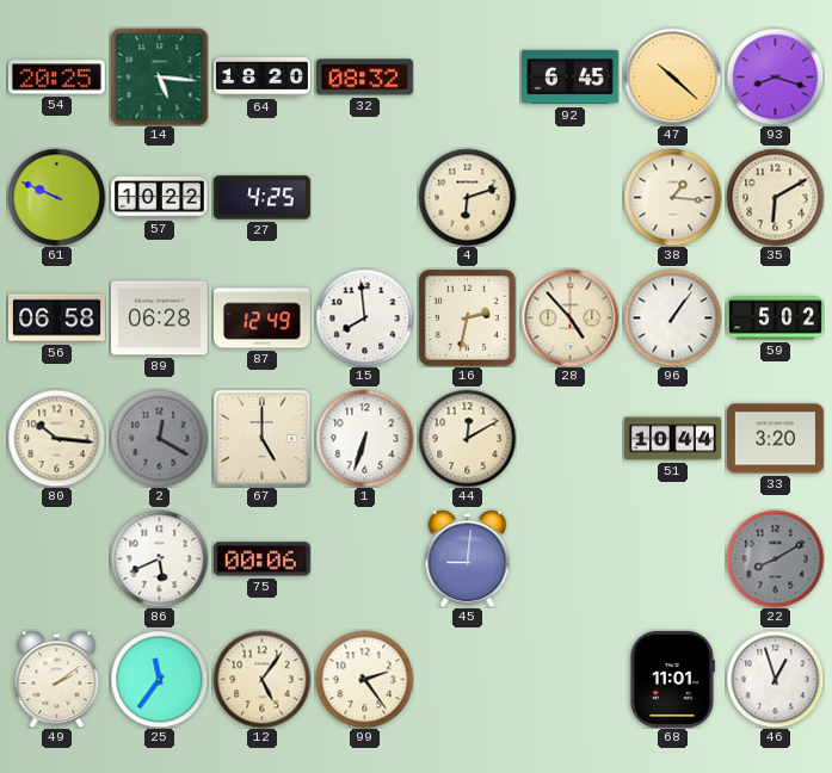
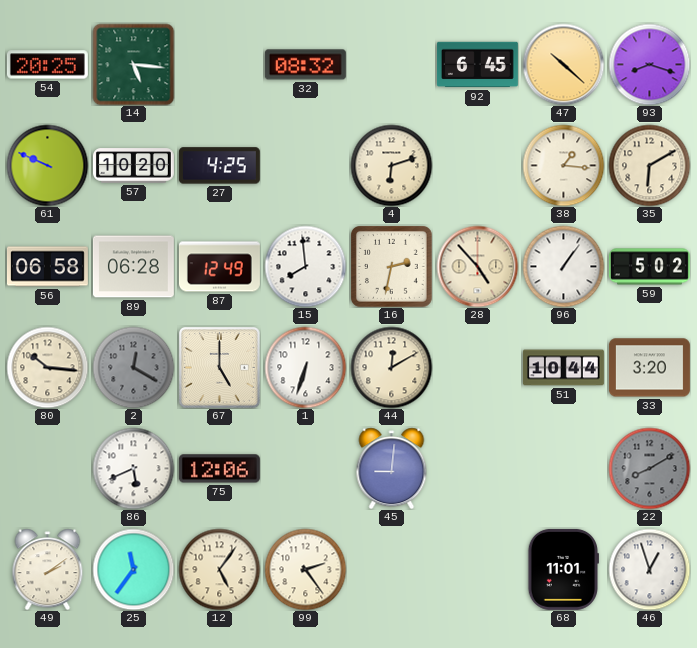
64: 18:20 -> none
57: 10:22 -> 10:20
75: 00:06 -> 12:06
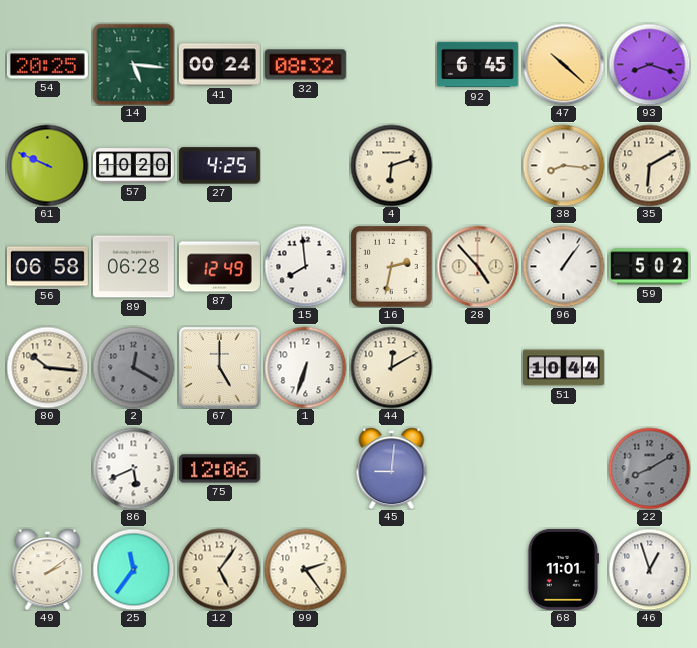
41: none -> 00:24
38: 1:16 -> 8:16
33: 3:20 -> none
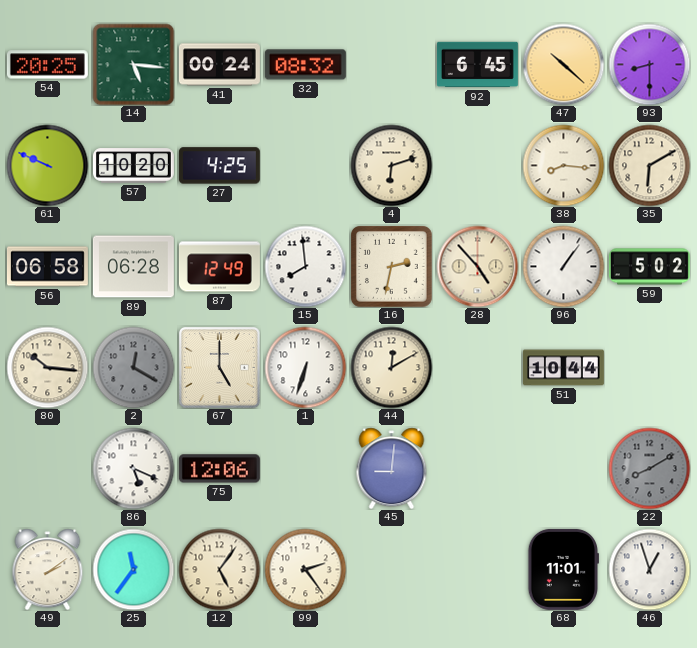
93: 8:18 -> 8:30
86: 5:41 -> 5:19
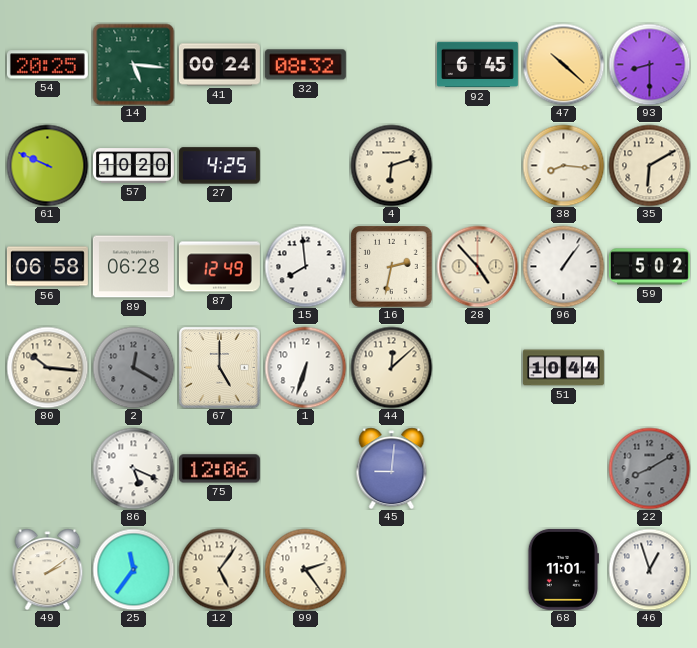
44: 12:10 -> 12:08
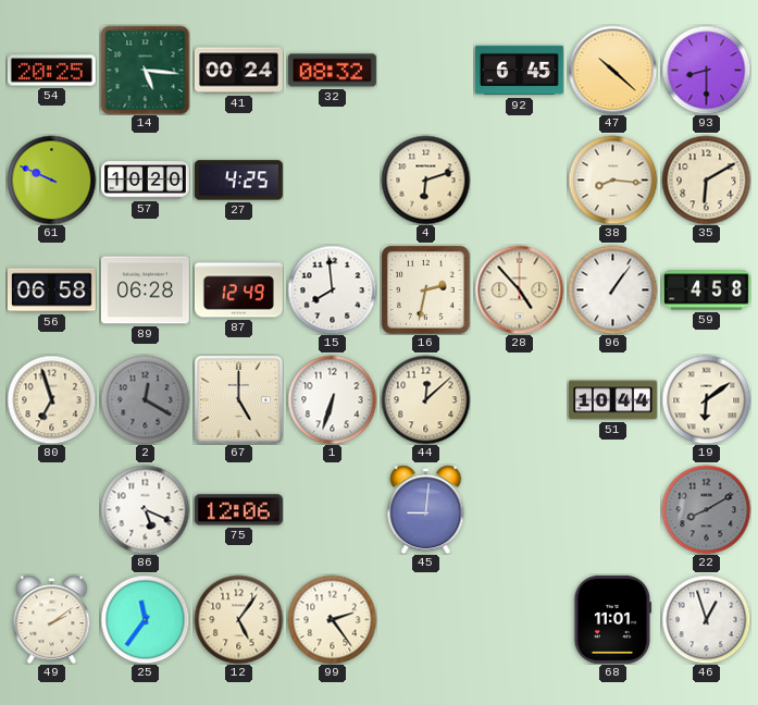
59: 5:02 -> 4:58
80: 10:16 -> 6:57
19: none -> 6:09
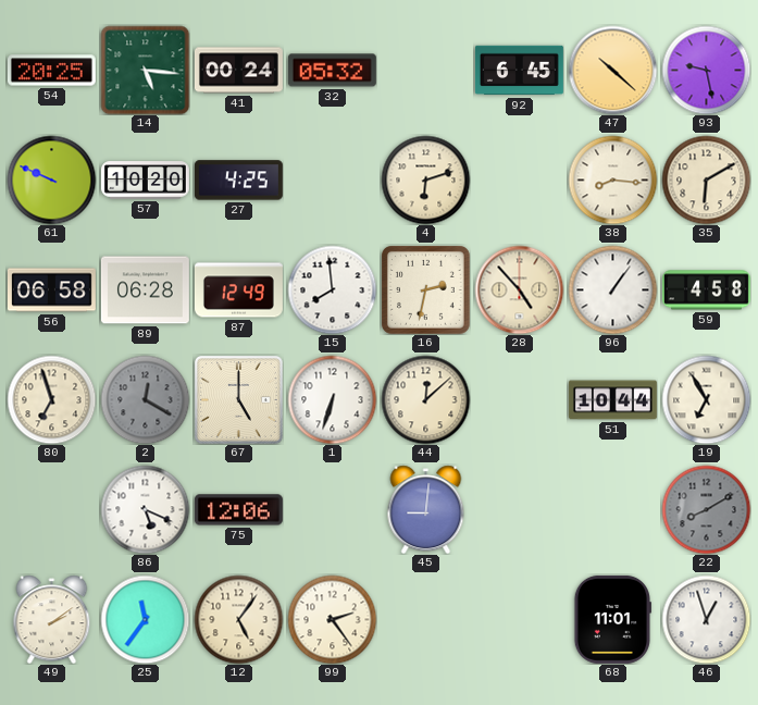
32: 08:32 -> 05:32
93: 8:30 -> 9:28
19: 6:09 -> 6:55
